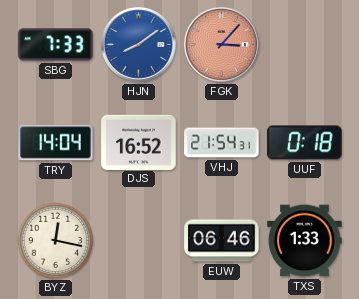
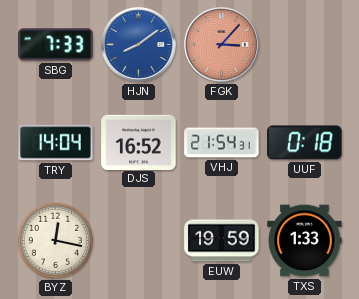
EUW: 06:46 -> 19:59
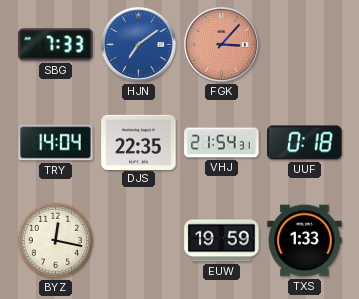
HJN: 8:09 -> 7:09
DJS: 16:52 -> 22:35
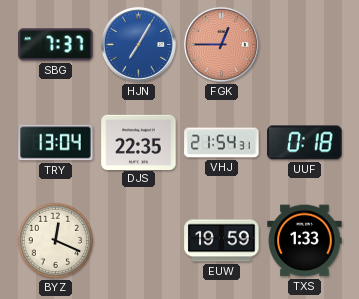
SBG: 7:33 -> 7:37
HJN: 7:09 -> 7:05
FGK: 3:07 -> 12:45
TRY: 14:04 -> 13:04
BYZ: 12:17 -> 12:19
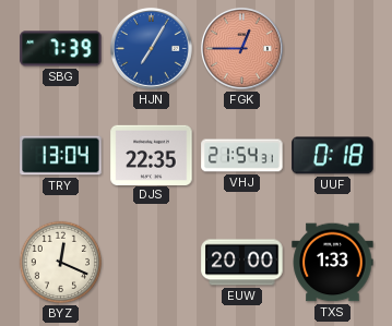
SBG: 7:37 -> 7:39
EUW: 19:59 -> 20:00
